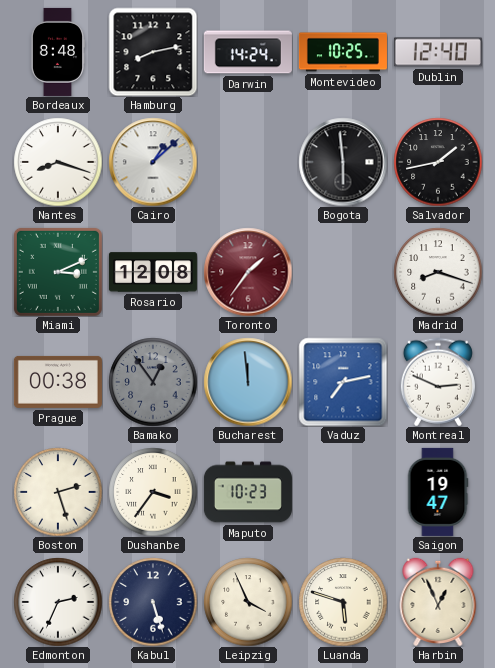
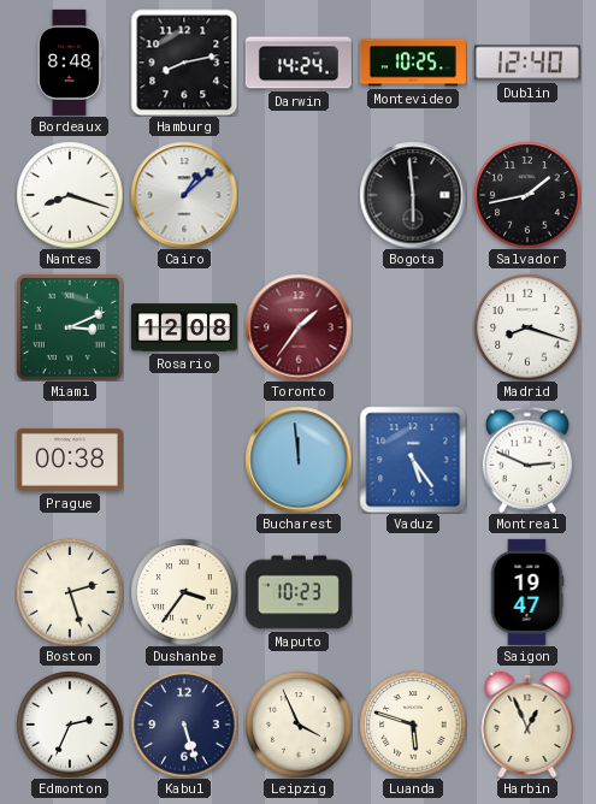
Bamako: 12:54 -> none
Vaduz: 7:13 -> 5:24
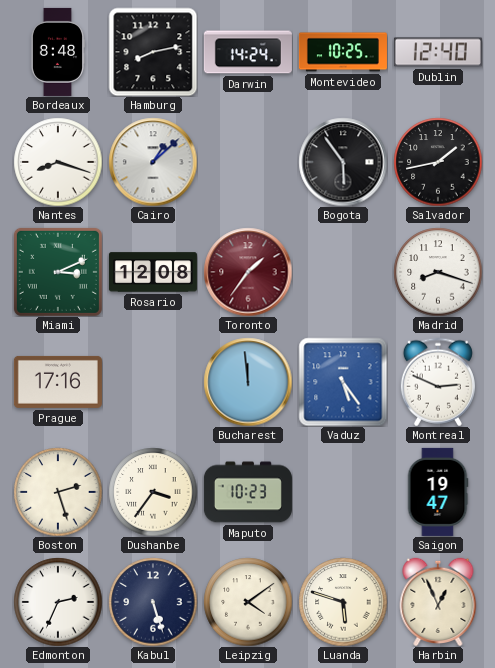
Bogota: 5:59 -> 5:54
Prague: 00:38 -> 17:16
Leipzig: 3:56 -> 4:09
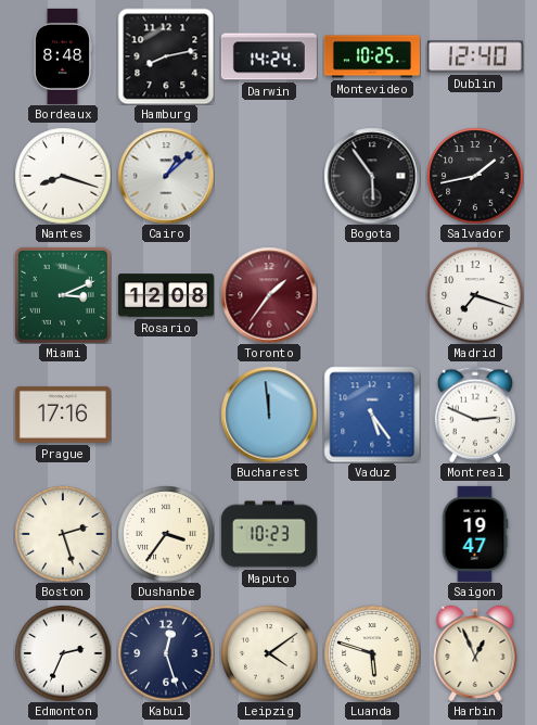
Madrid: 8:18 -> 7:18
Kabul: 5:27 -> 12:27
